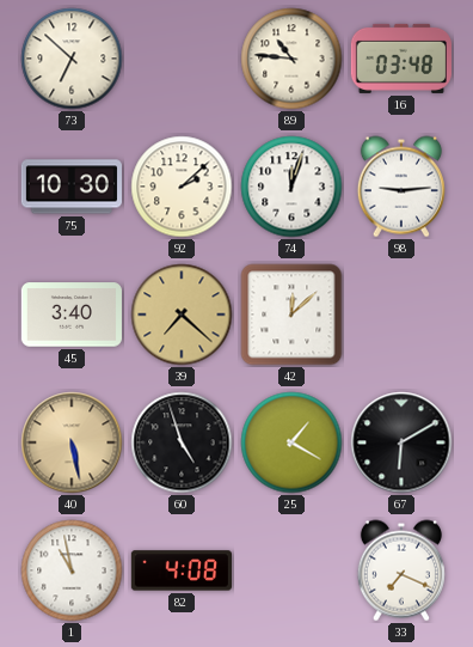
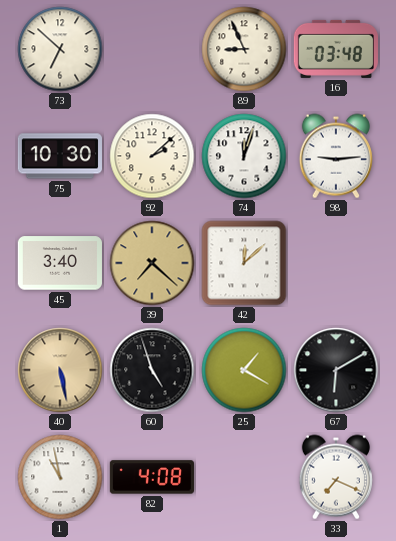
89: 10:46 -> 8:56
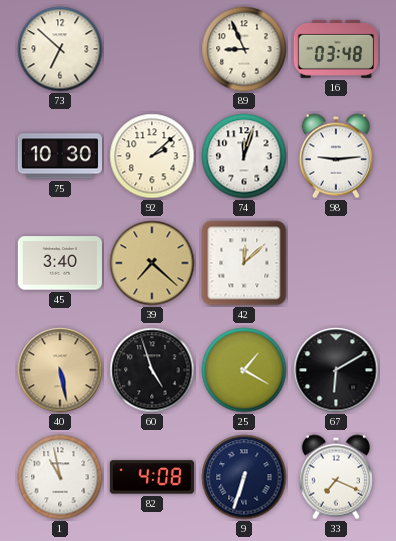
9: none -> 6:33
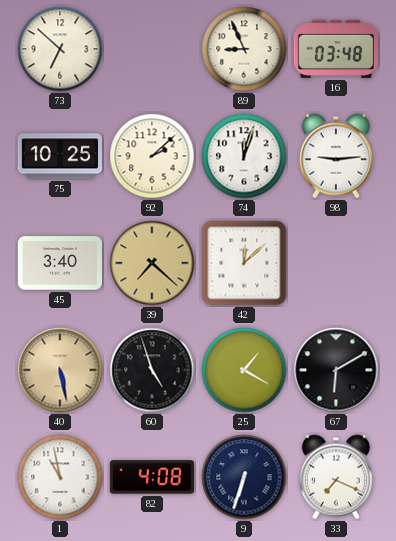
75: 10:30 -> 10:25
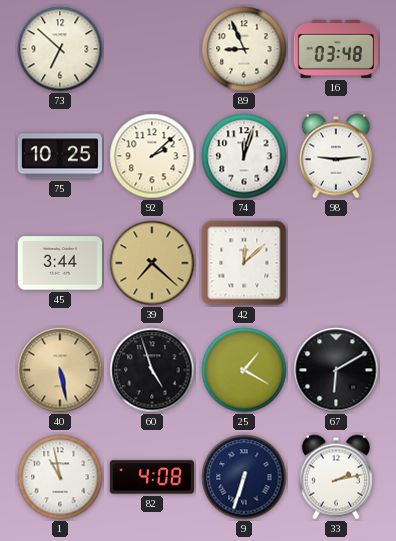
45: 3:40 -> 3:44
33: 7:19 -> 2:13
